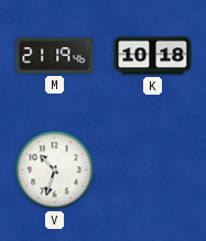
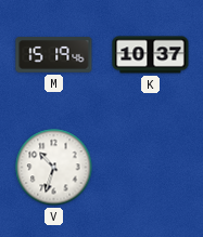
M: 21:19 -> 15:19
K: 10:18 -> 10:37
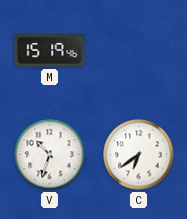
K: 10:37 -> none
C: none -> 6:39
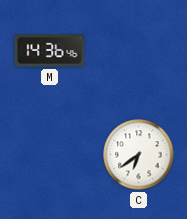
M: 15:19 -> 14:36
V: 10:33 -> none
